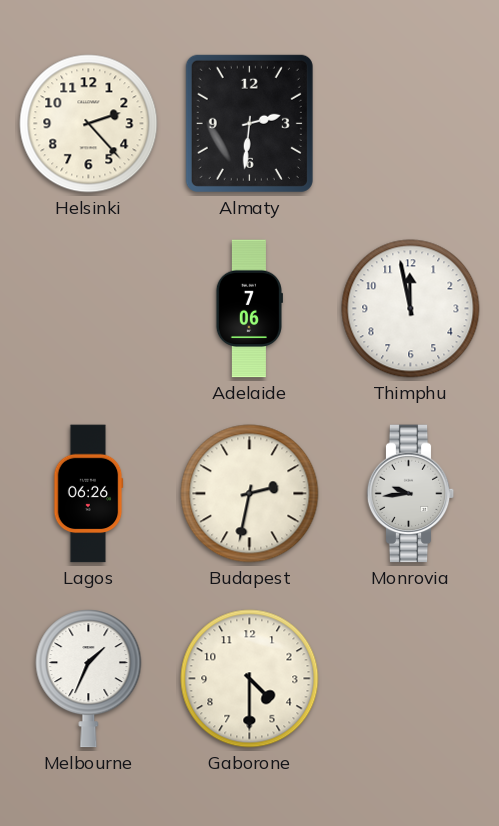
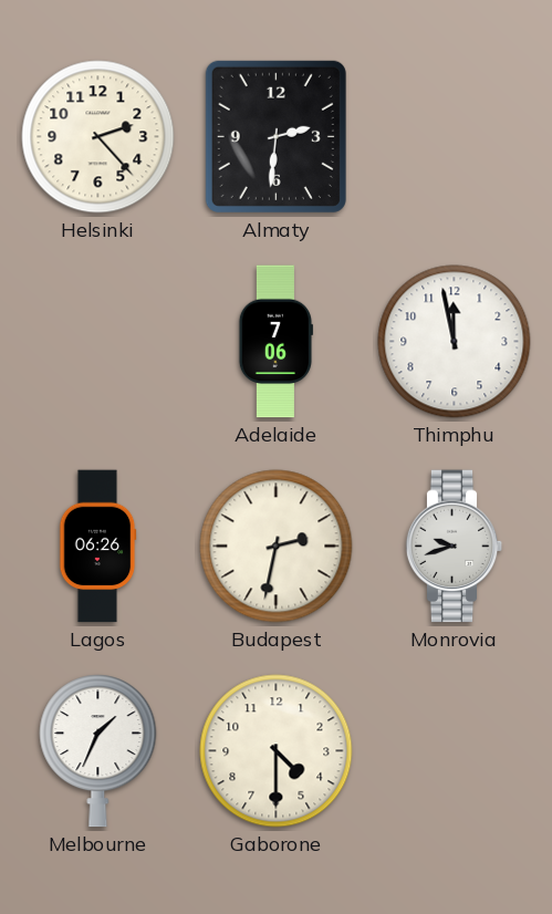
Monrovia: 9:44 -> 9:42
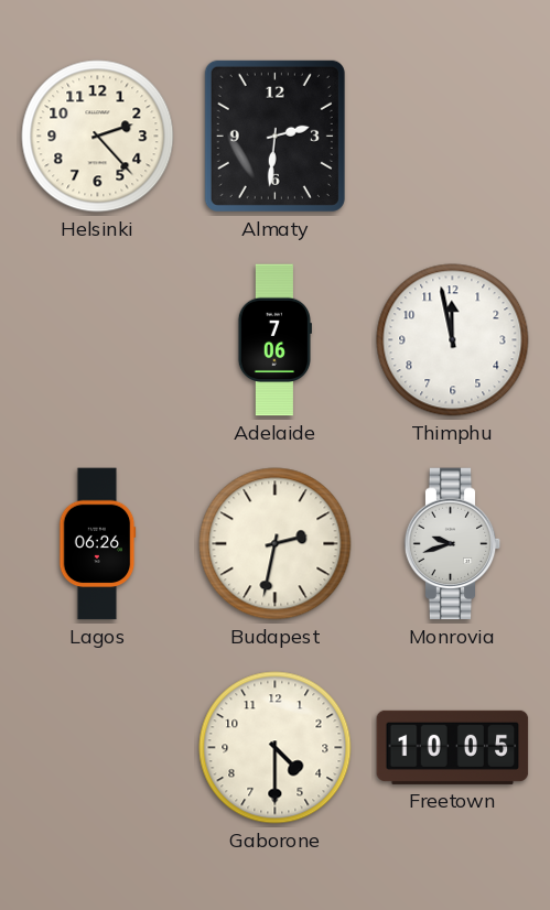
Melbourne: 1:34 -> none
Freetown: none -> 10:05
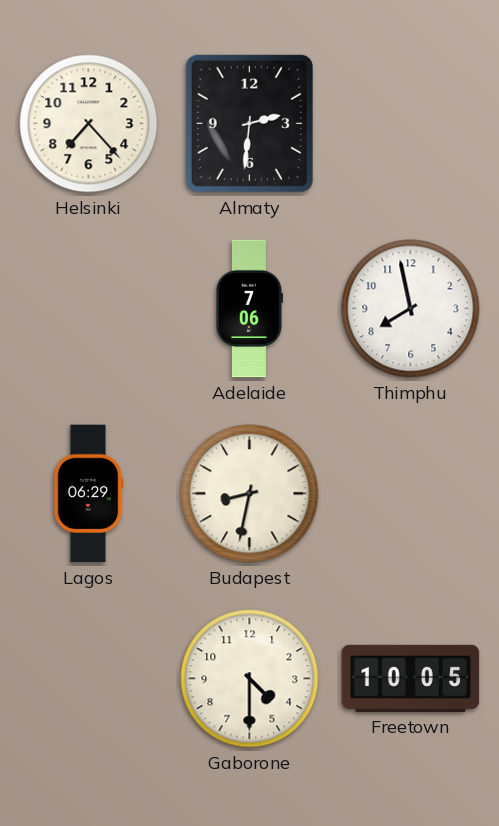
Helsinki: 2:23 -> 7:23
Thimphu: 11:58 -> 7:58
Lagos: 06:26 -> 06:29
Budapest: 2:32 -> 8:32
Monrovia: 9:42 -> none
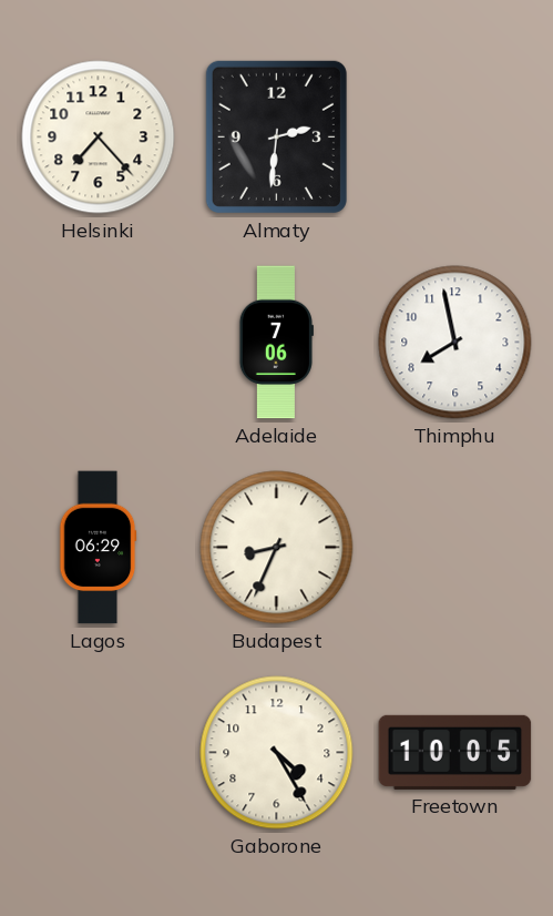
Budapest: 8:32 -> 8:34
Gaborone: 4:30 -> 4:25
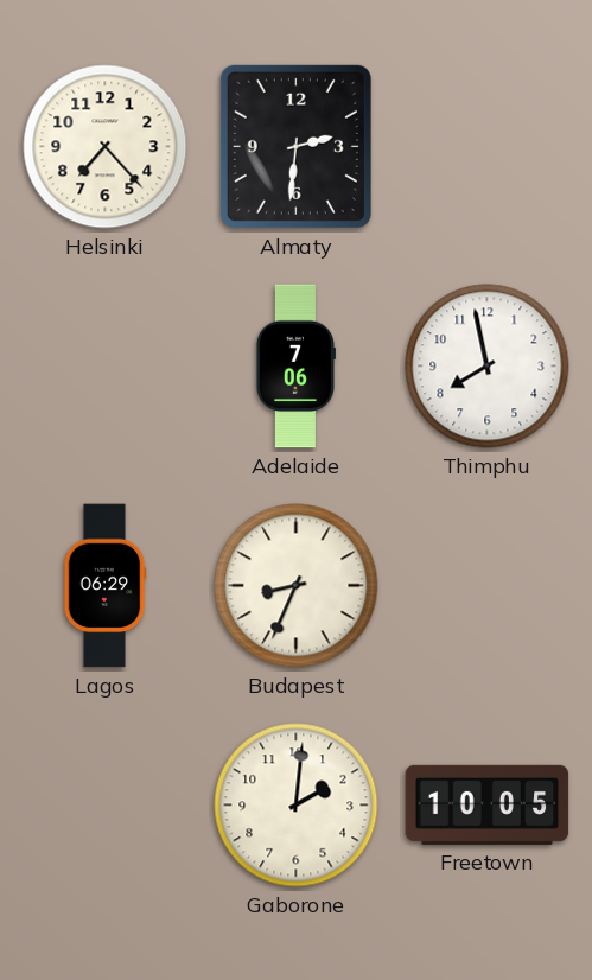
Gaborone: 4:25 -> 2:01
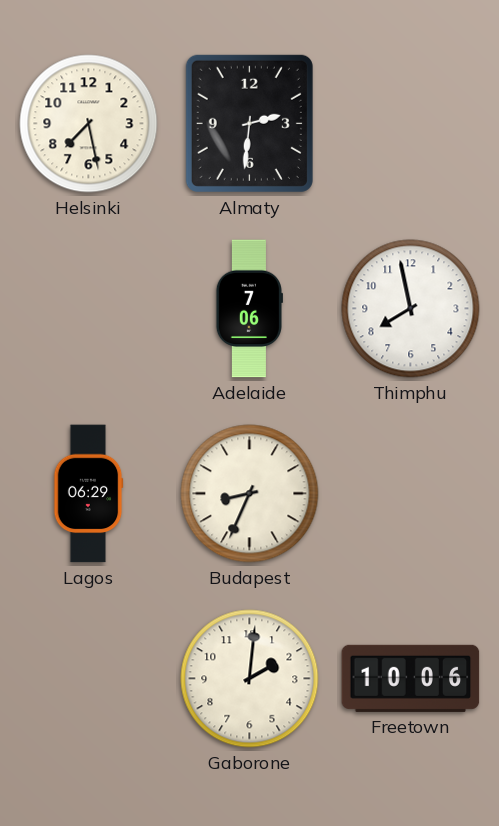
Helsinki: 7:23 -> 7:28
Freetown: 10:05 -> 10:06
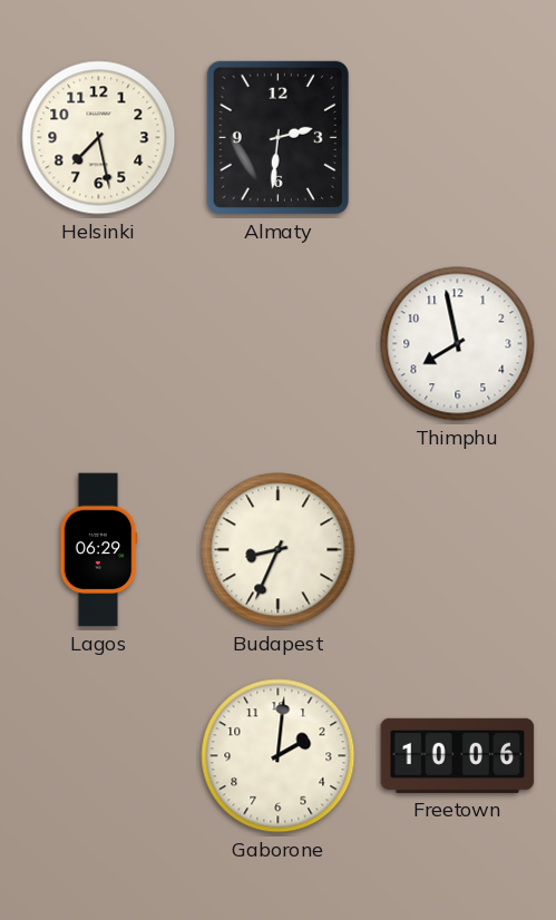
Adelaide: 7:06 -> none
